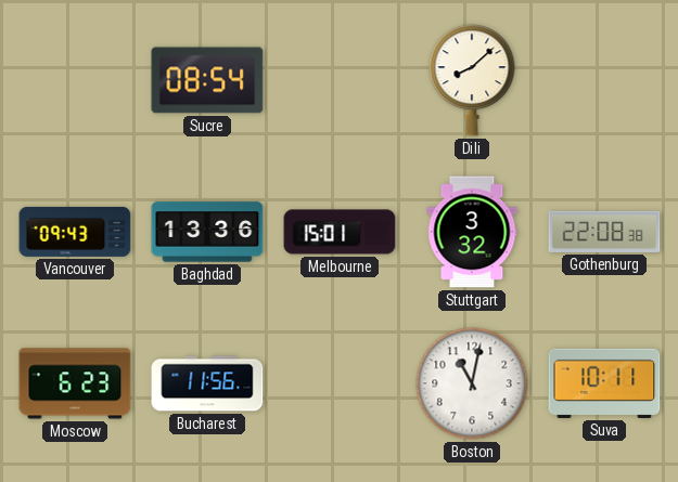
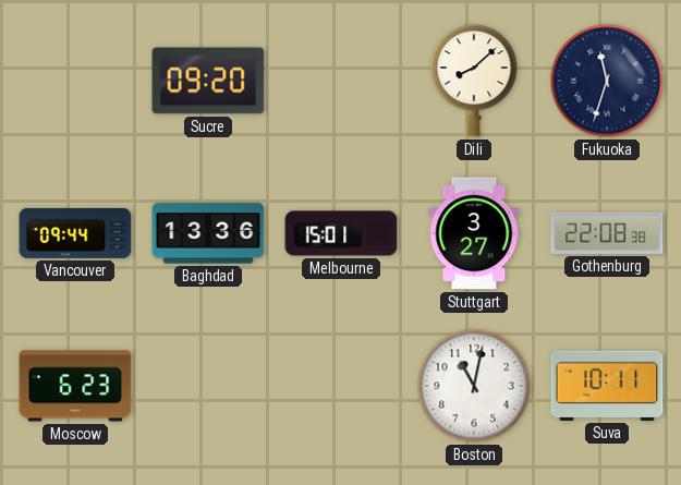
Sucre: 08:54 -> 09:20
Fukuoka: none -> 11:33
Vancouver: 09:43 -> 09:44
Stuttgart: 3:32 -> 3:27
Bucharest: 11:56 -> none
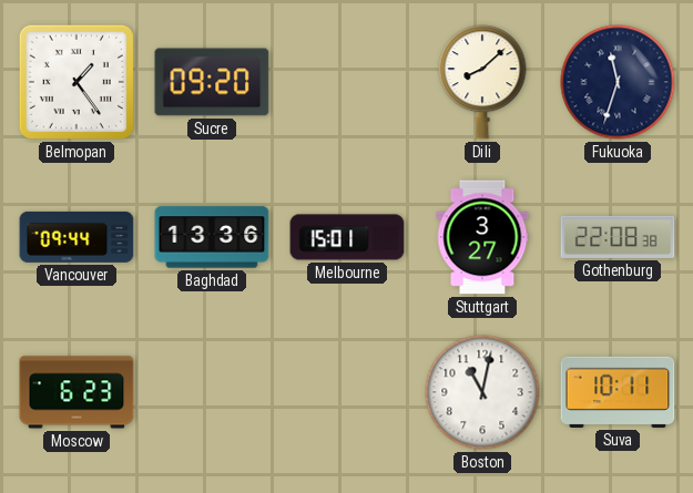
Belmopan: none -> 1:24
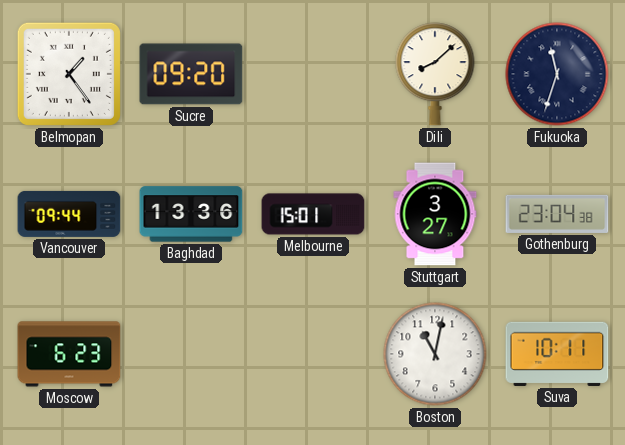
Gothenburg: 22:08 -> 23:04
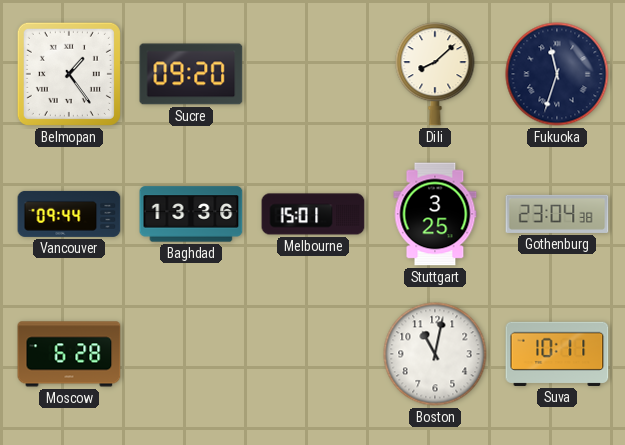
Stuttgart: 3:27 -> 3:25
Moscow: 6:23 -> 6:28
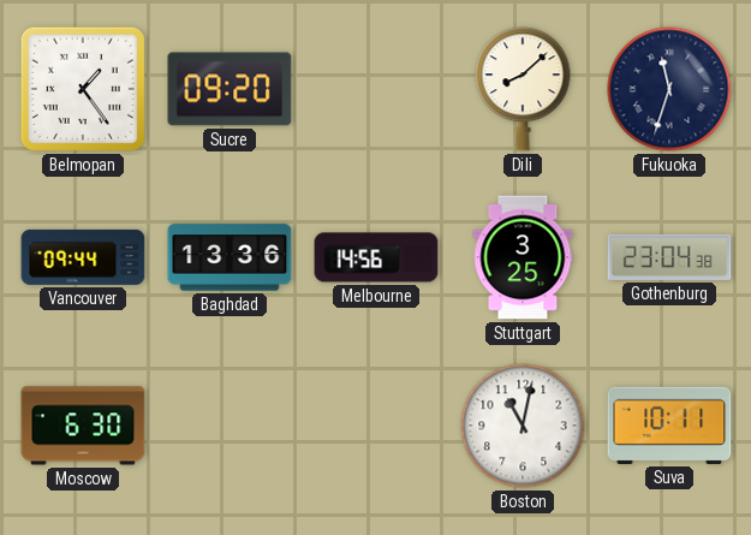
Melbourne: 15:01 -> 14:56
Moscow: 6:28 -> 6:30
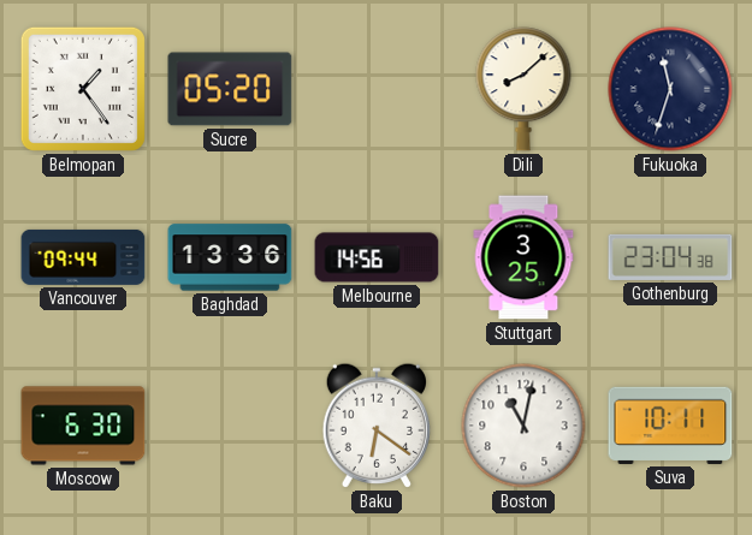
Sucre: 09:20 -> 05:20
Baku: none -> 6:21
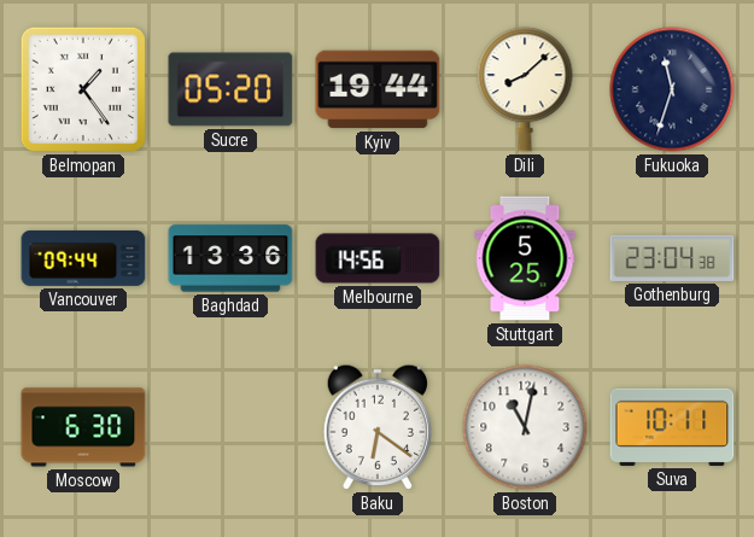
Kyiv: none -> 19:44
Stuttgart: 3:25 -> 5:25
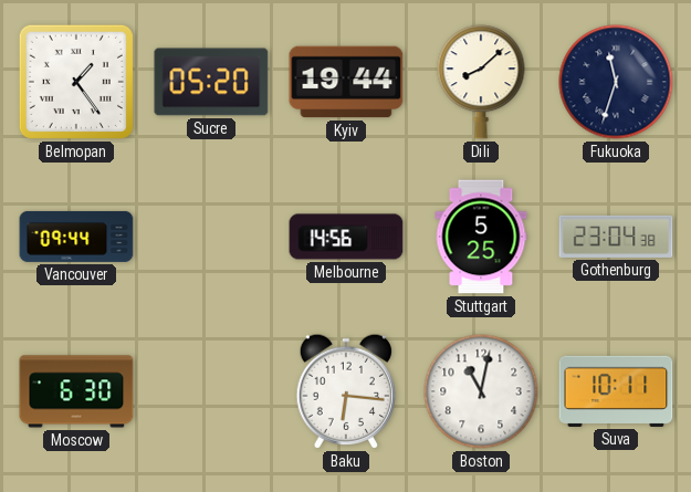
Baghdad: 13:36 -> none
Baku: 6:21 -> 6:16
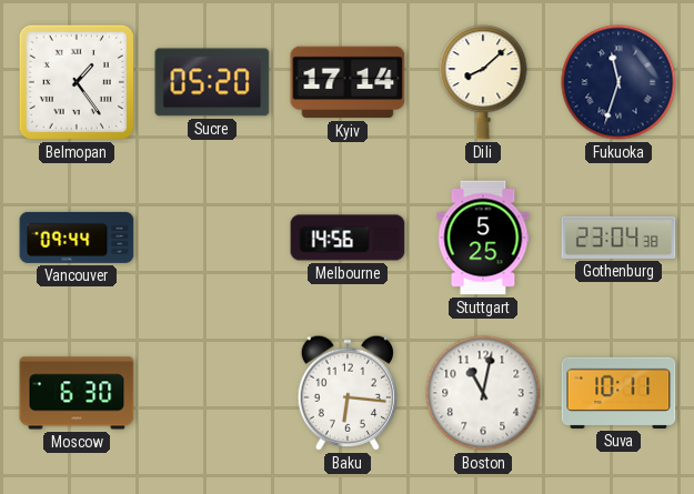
Kyiv: 19:44 -> 17:14
